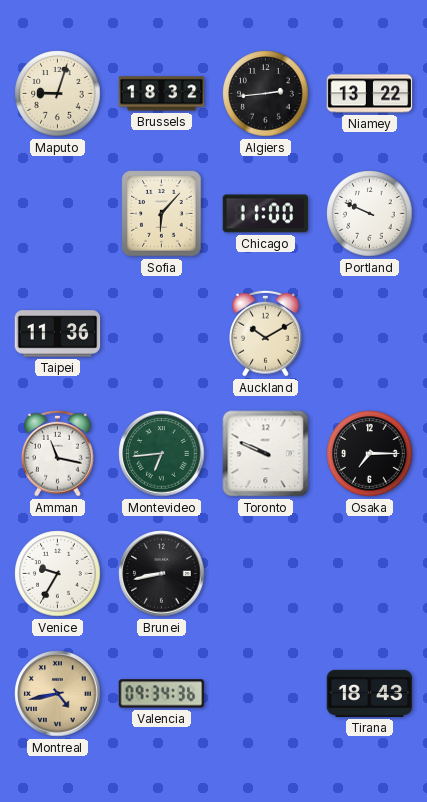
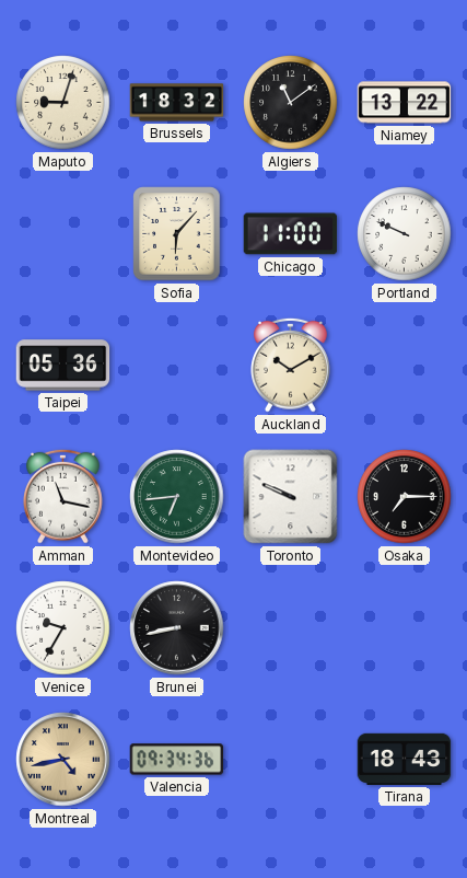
Algiers: 2:44 -> 11:09
Taipei: 11:36 -> 05:36
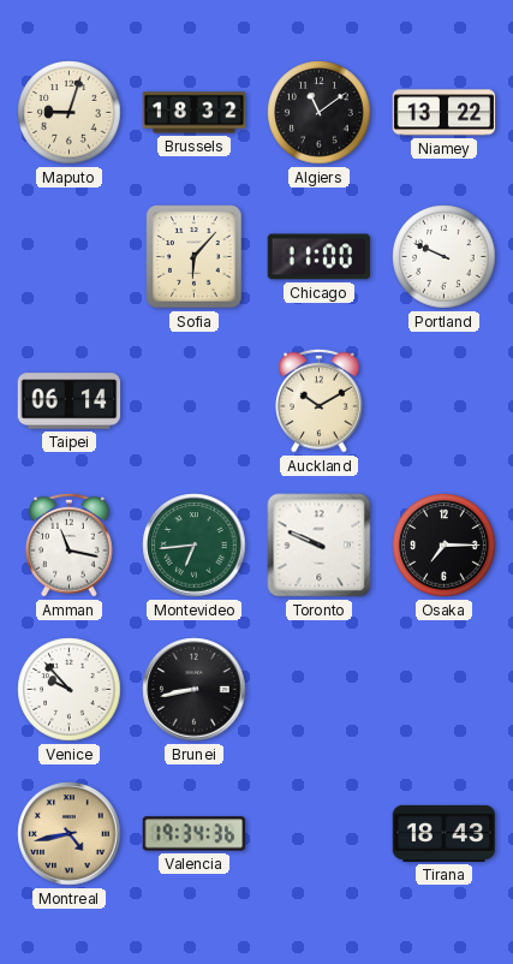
Taipei: 05:36 -> 06:14
Venice: 9:35 -> 9:53
Valencia: 09:34 -> 19:34
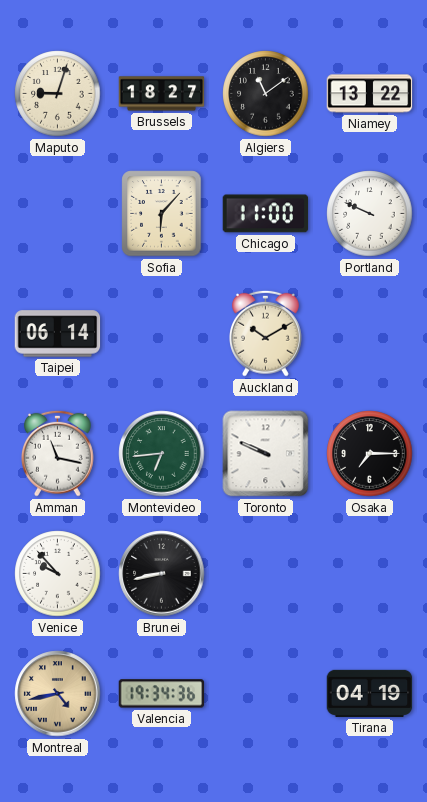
Brussels: 18:32 -> 18:27
Tirana: 18:43 -> 04:19
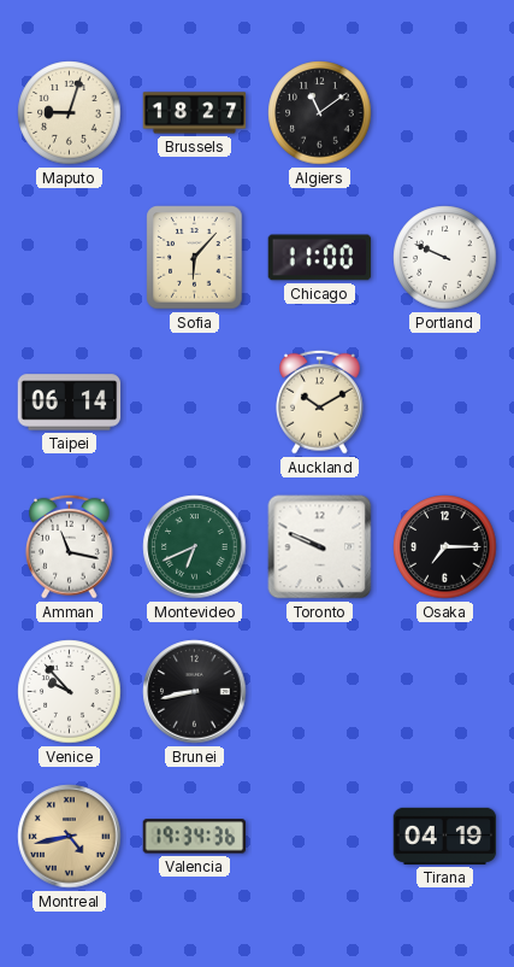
Niamey: 13:22 -> none
Montevideo: 6:44 -> 6:41
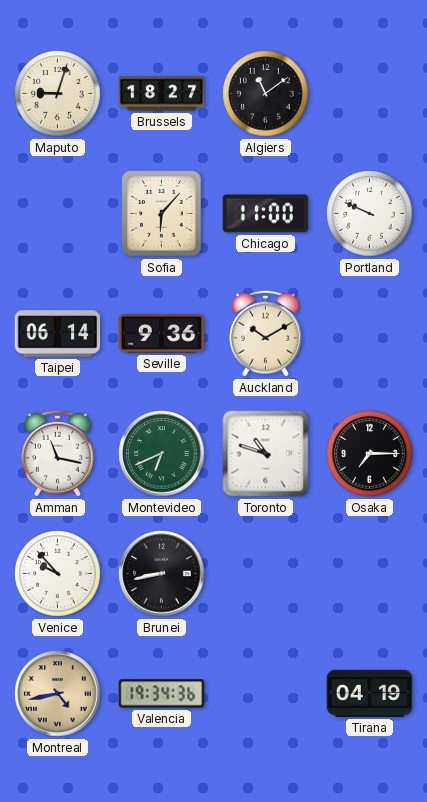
Seville: none -> 9:36
Toronto: 9:49 -> 10:48
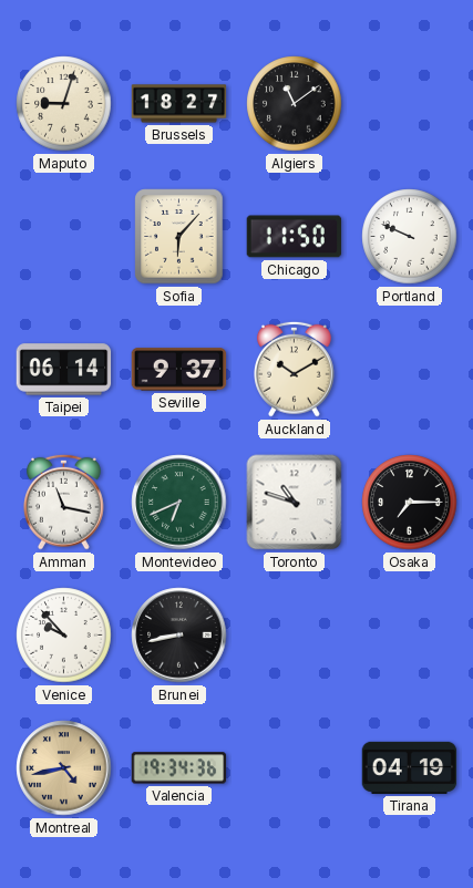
Chicago: 11:00 -> 11:50
Seville: 9:36 -> 9:37
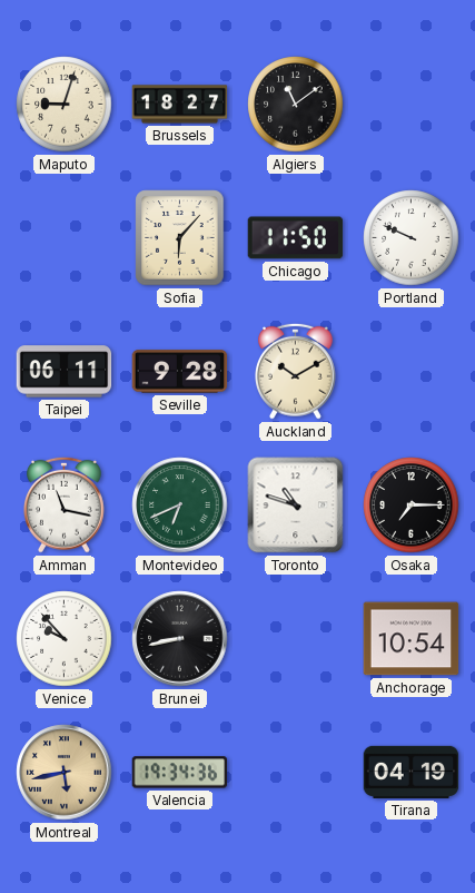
Taipei: 06:14 -> 06:11
Seville: 9:37 -> 9:28
Anchorage: none -> 10:54
Montreal: 4:43 -> 5:43
